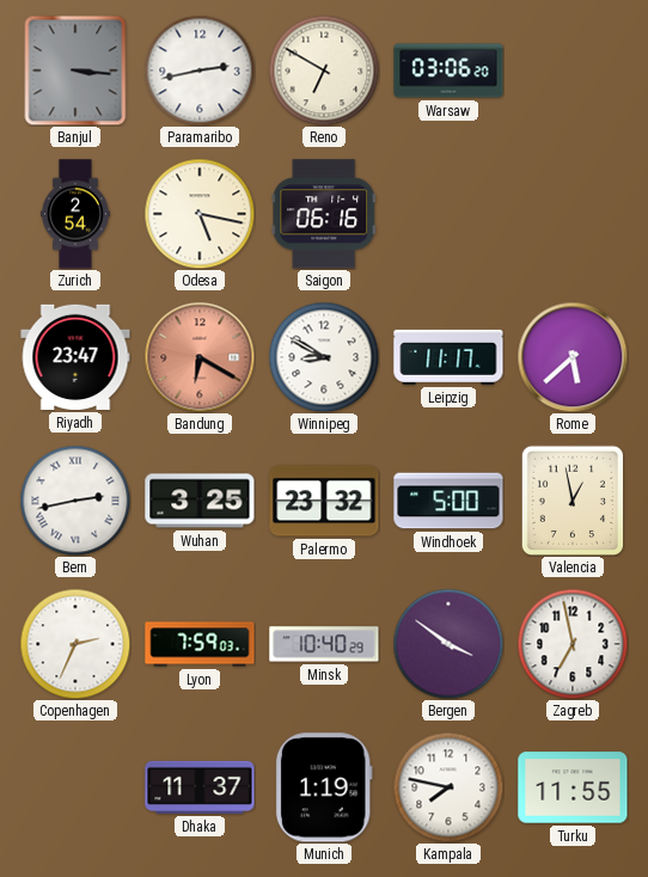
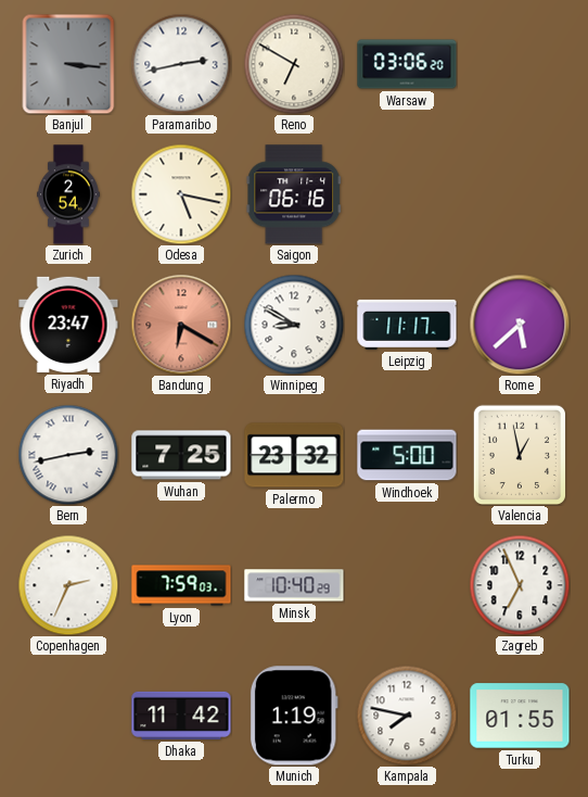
Wuhan: 3:25 -> 7:25
Bergen: 3:51 -> none
Zagreb: 6:58 -> 6:56
Dhaka: 11:37 -> 11:42
Turku: 11:55 -> 01:55
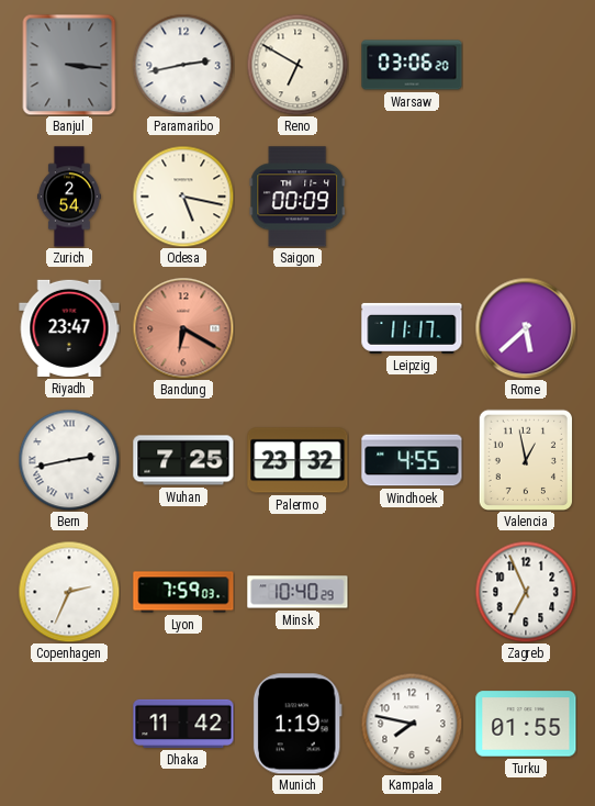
Saigon: 06:16 -> 00:09
Winnipeg: 8:50 -> none
Windhoek: 5:00 -> 4:55
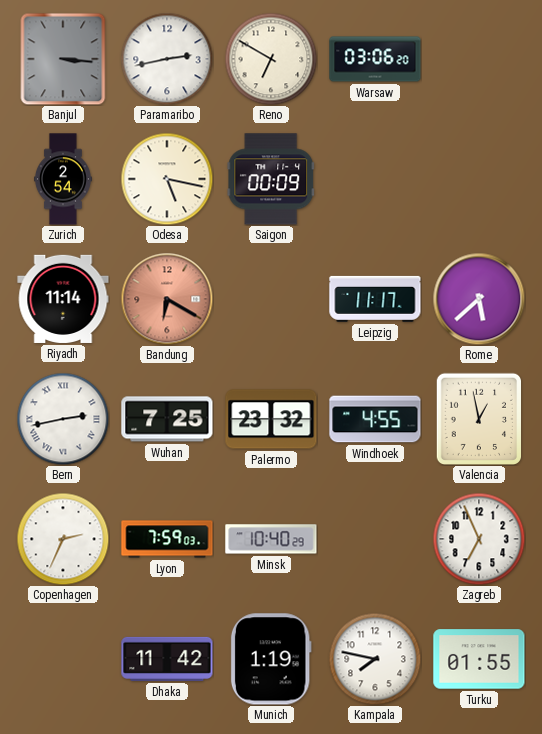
Riyadh: 23:47 -> 11:14
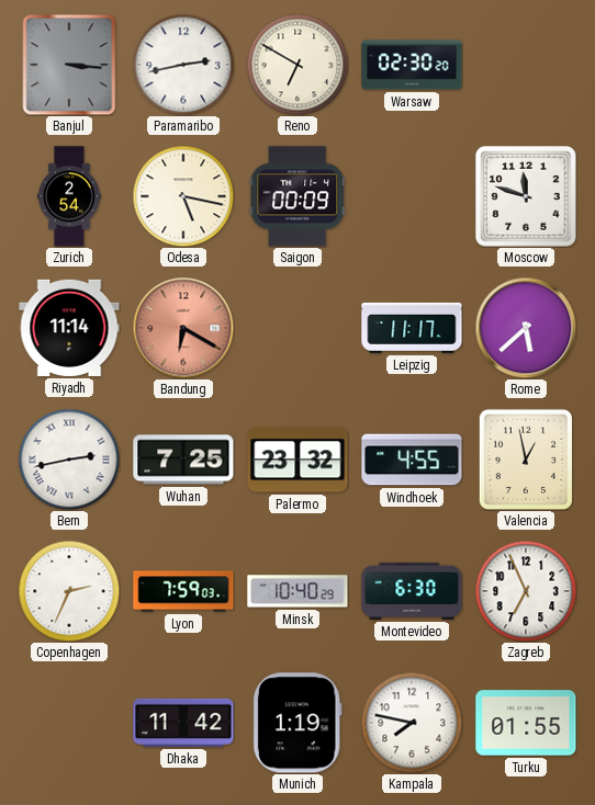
Warsaw: 03:06 -> 02:30
Moscow: none -> 11:48
Montevideo: none -> 6:30
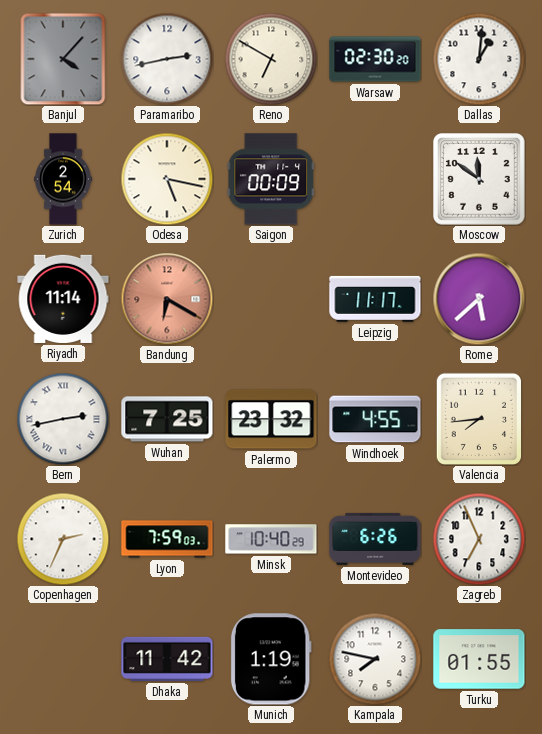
Banjul: 3:16 -> 4:07
Dallas: none -> 1:01
Moscow: 11:48 -> 11:51
Valencia: 12:58 -> 7:44
Montevideo: 6:30 -> 6:26
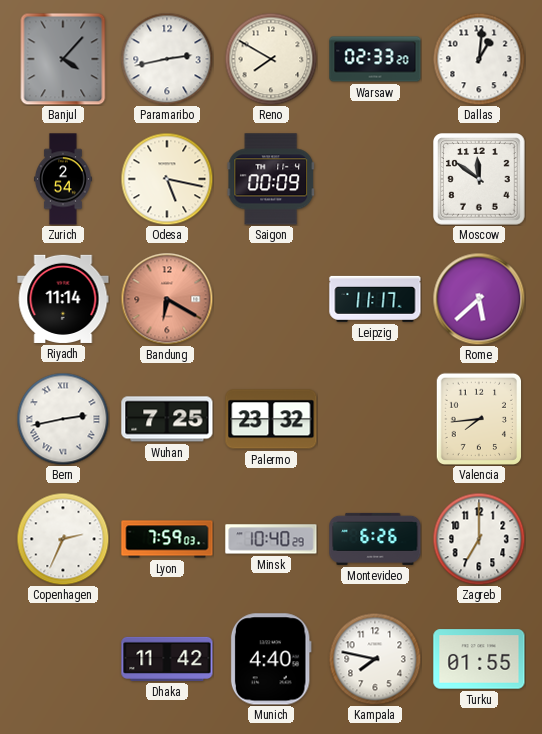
Reno: 6:50 -> 7:50
Warsaw: 02:30 -> 02:33
Windhoek: 4:55 -> none
Zagreb: 6:56 -> 7:00
Munich: 1:19 -> 4:40
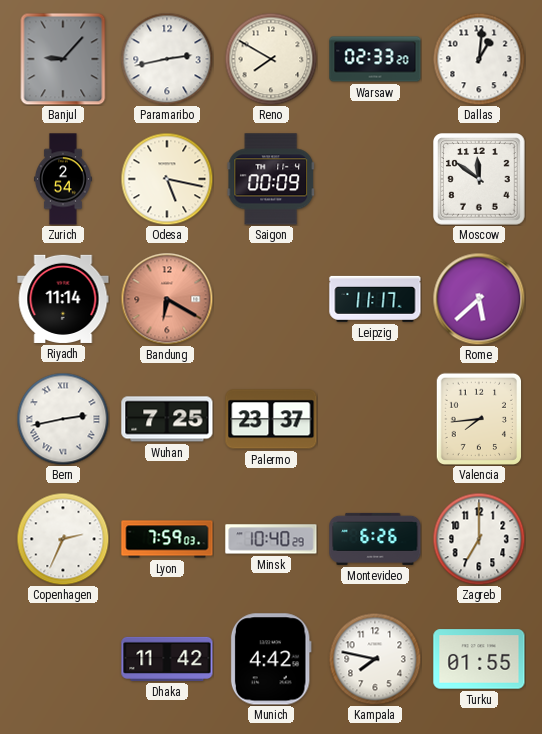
Banjul: 4:07 -> 9:07
Palermo: 23:32 -> 23:37
Munich: 4:40 -> 4:42
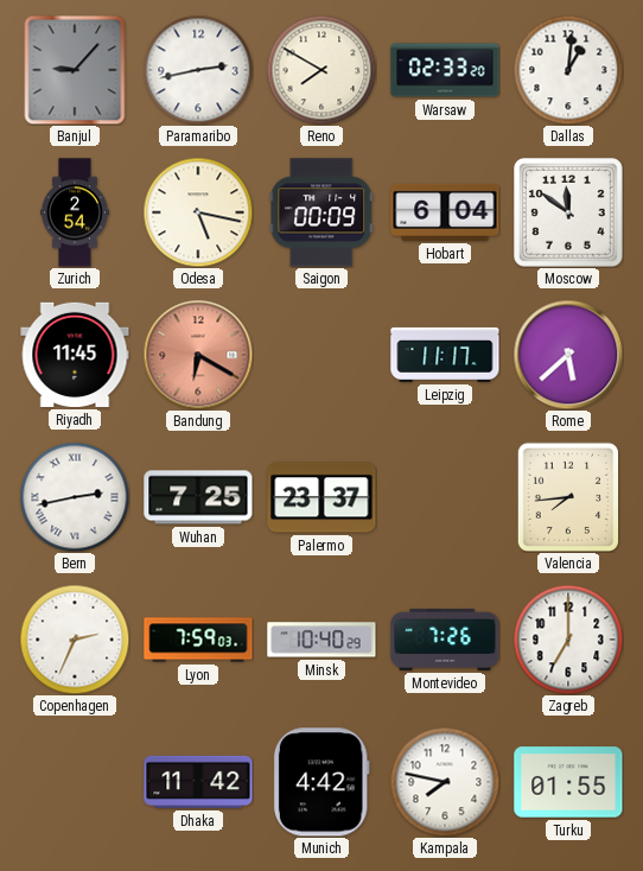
Hobart: none -> 6:04
Riyadh: 11:14 -> 11:45
Montevideo: 6:26 -> 7:26
